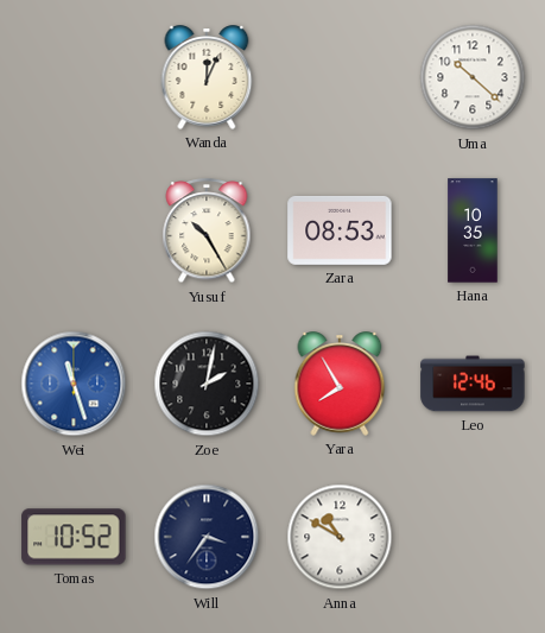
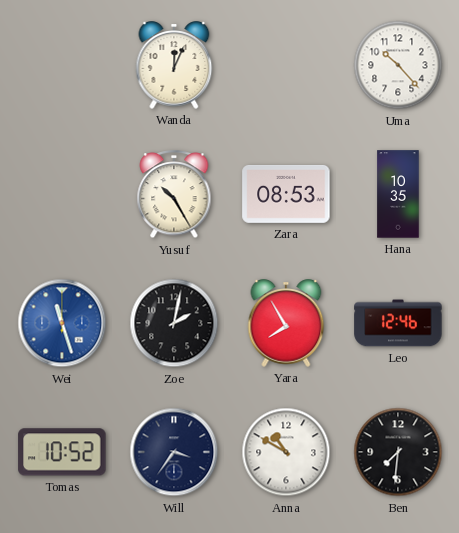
Uma: 10:22 -> 10:23
Ben: none -> 7:31
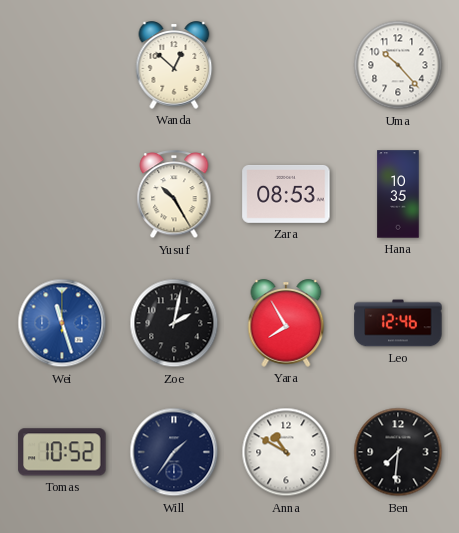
Wanda: 12:04 -> 12:52
Will: 3:36 -> 1:36
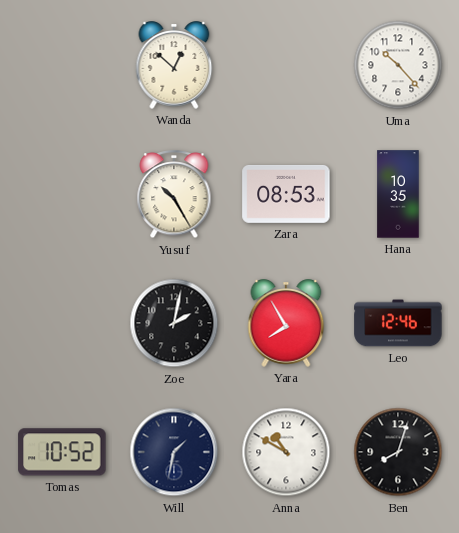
Wei: 11:27 -> none
Will: 1:36 -> 1:32
Ben: 7:31 -> 8:03
